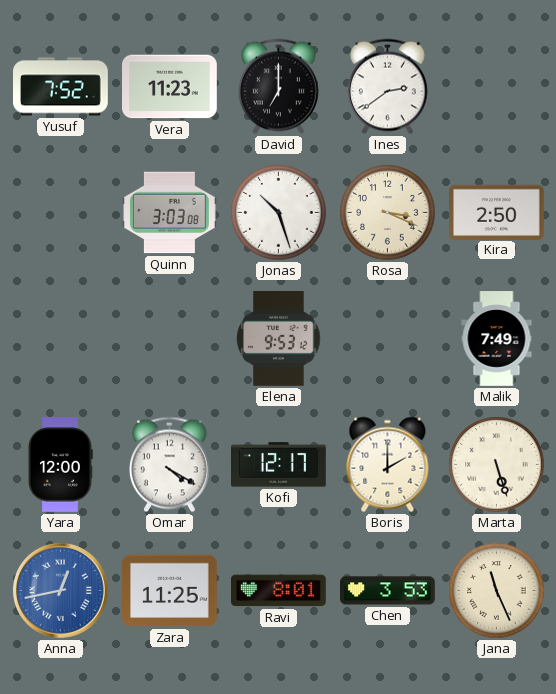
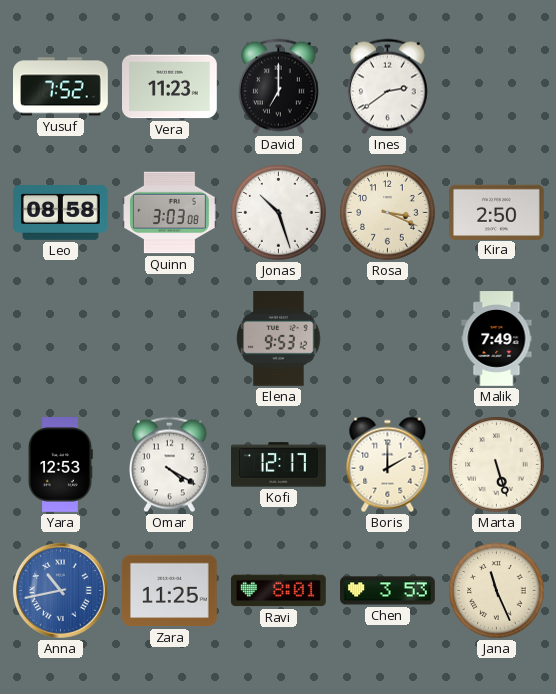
Leo: none -> 08:58
Yara: 12:00 -> 12:53
Anna: 12:43 -> 10:43
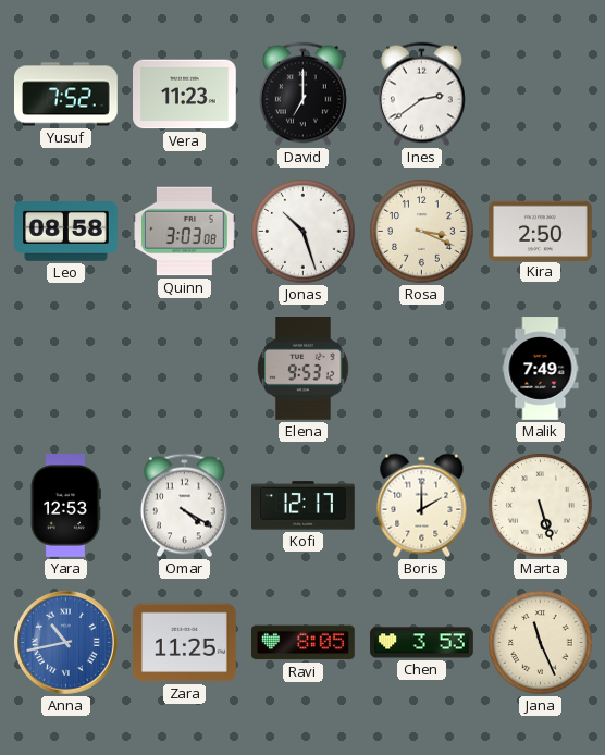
Ravi: 8:01 -> 8:05
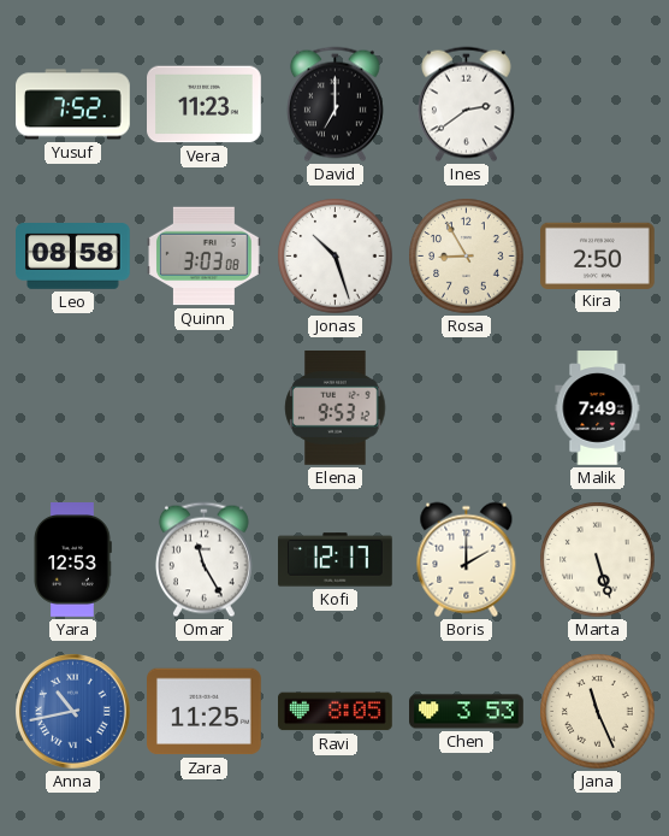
Rosa: 3:19 -> 8:55
Omar: 4:20 -> 11:25
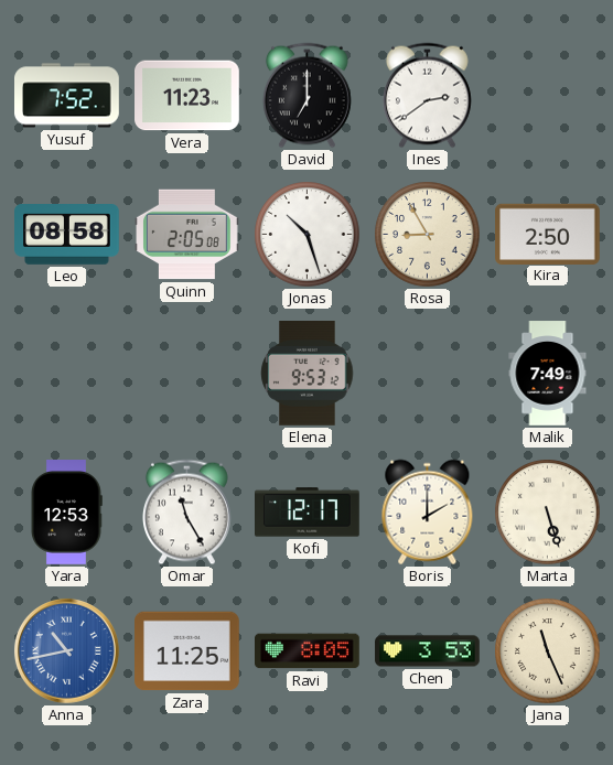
Quinn: 3:03 -> 2:05
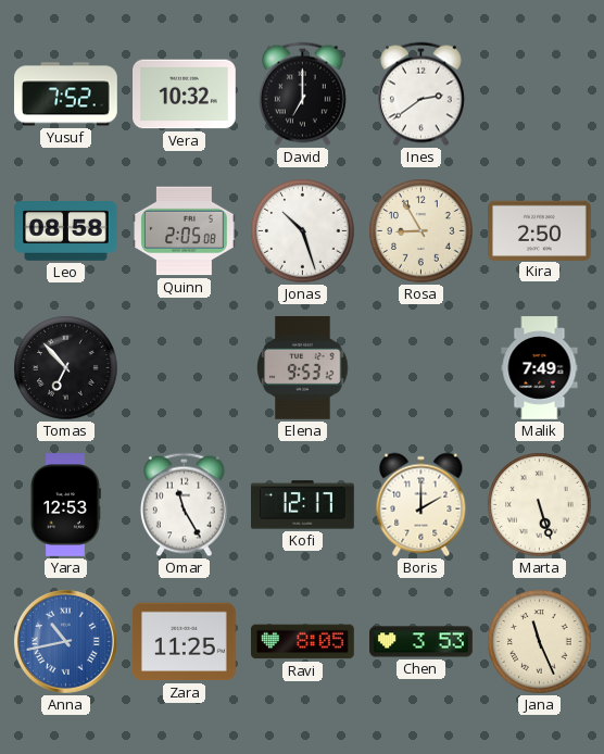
Vera: 11:23 -> 10:32
Tomas: none -> 6:53
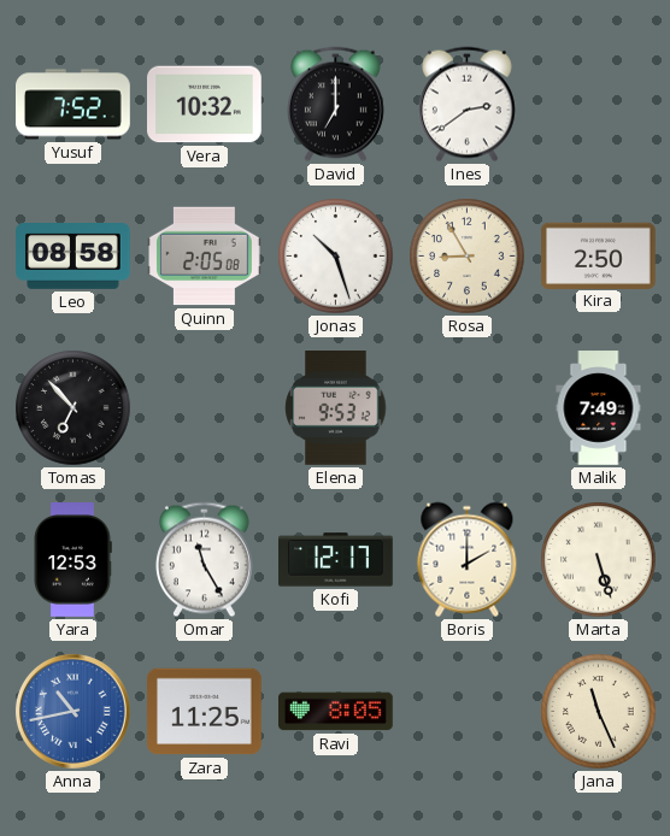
Chen: 3:53 -> none
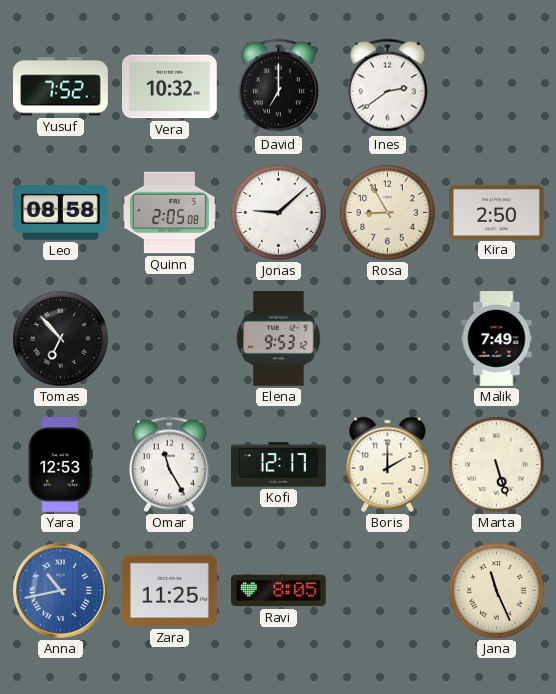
Jonas: 10:27 -> 9:08
